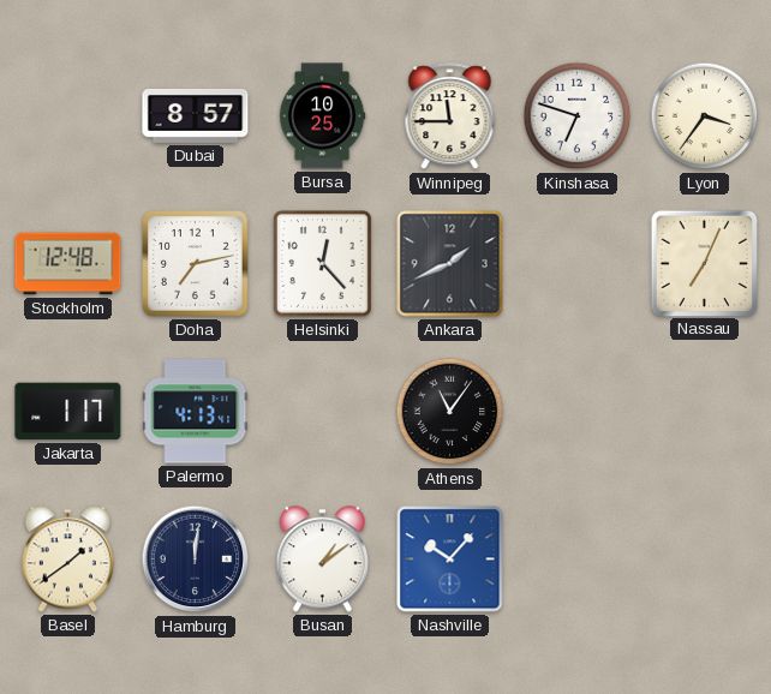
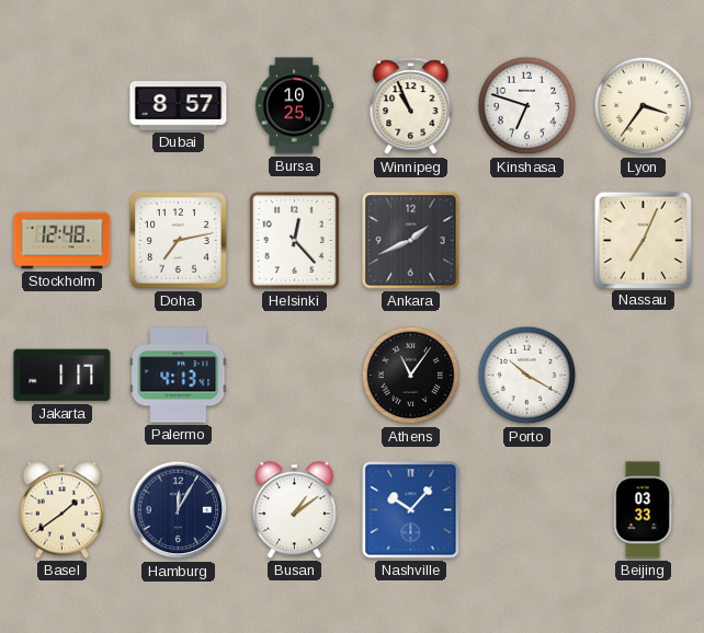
Winnipeg: 11:45 -> 10:56
Porto: none -> 10:20
Hamburg: 12:01 -> 12:05
Beijing: none -> 03:33
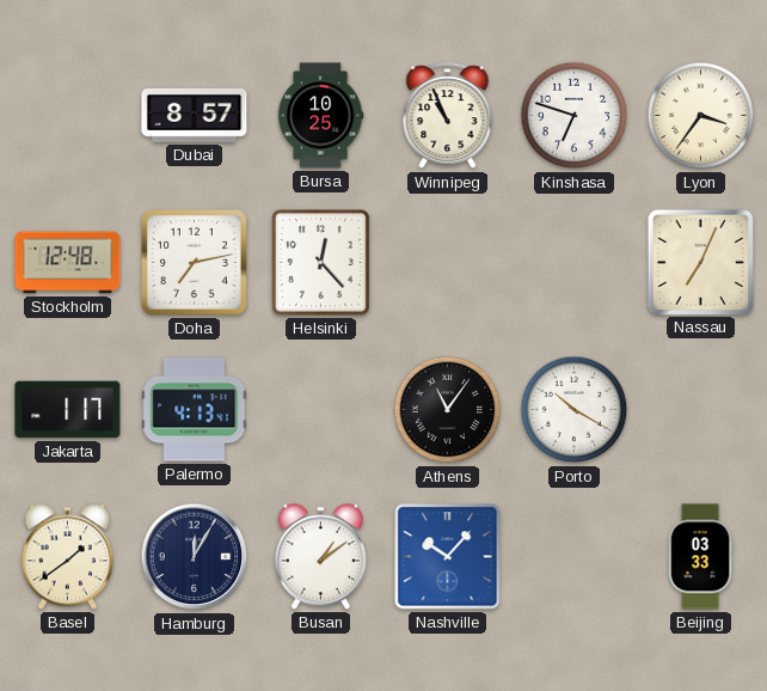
Ankara: 1:41 -> none
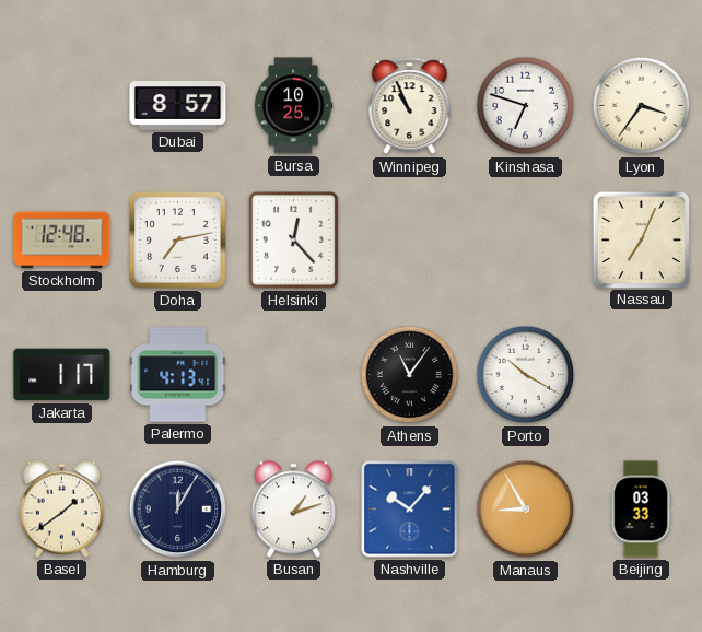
Busan: 1:09 -> 1:12
Manaus: none -> 8:55
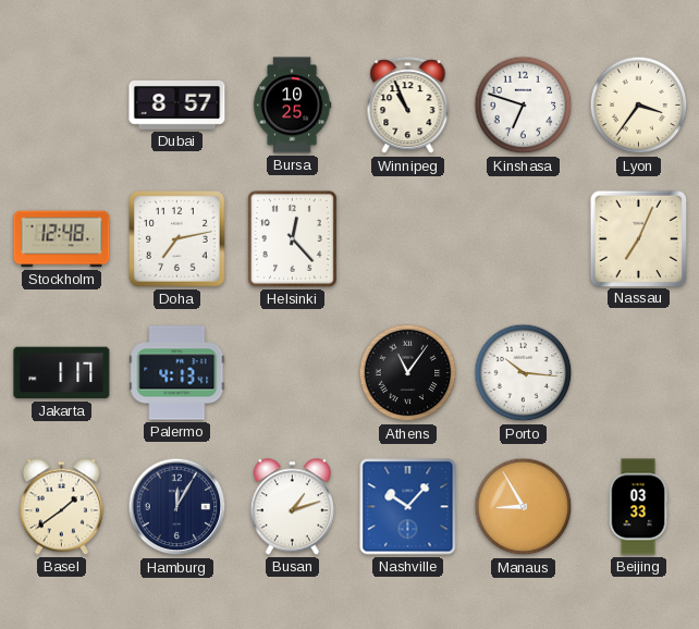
Porto: 10:20 -> 10:16
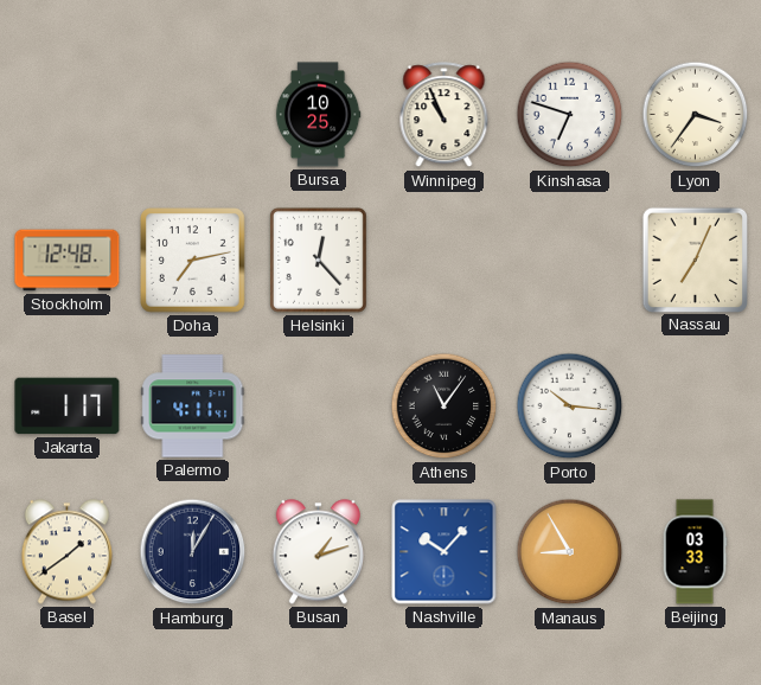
Dubai: 8:57 -> none
Palermo: 4:13 -> 4:11
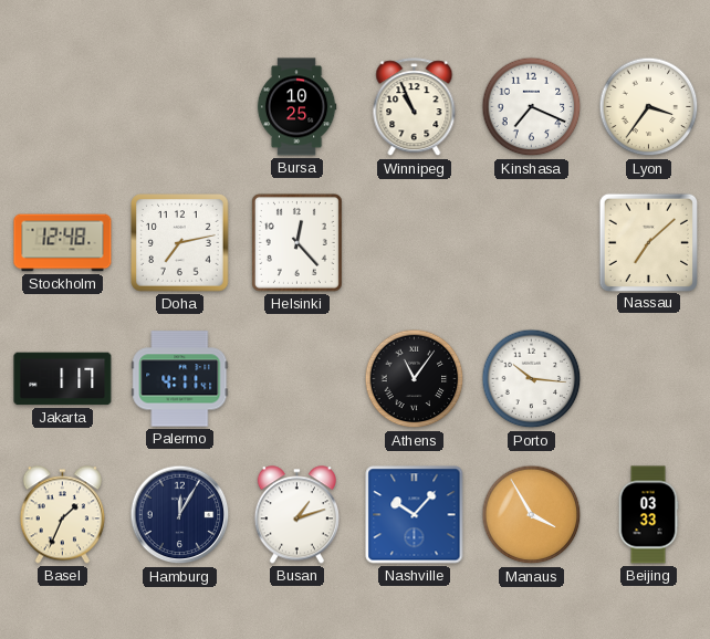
Kinshasa: 6:48 -> 7:19
Nassau: 7:04 -> 7:08
Basel: 1:39 -> 1:34
Manaus: 8:55 -> 3:55
